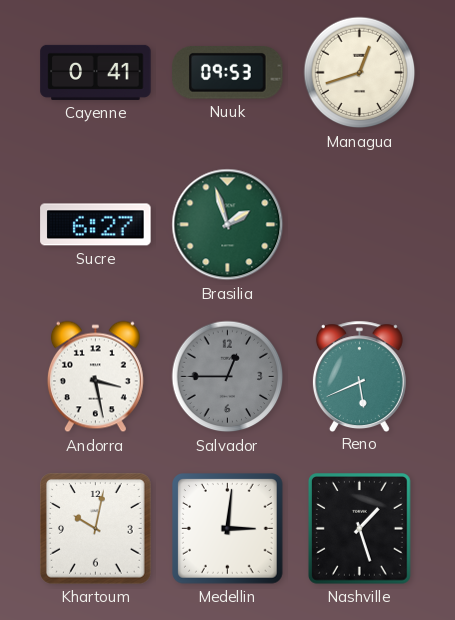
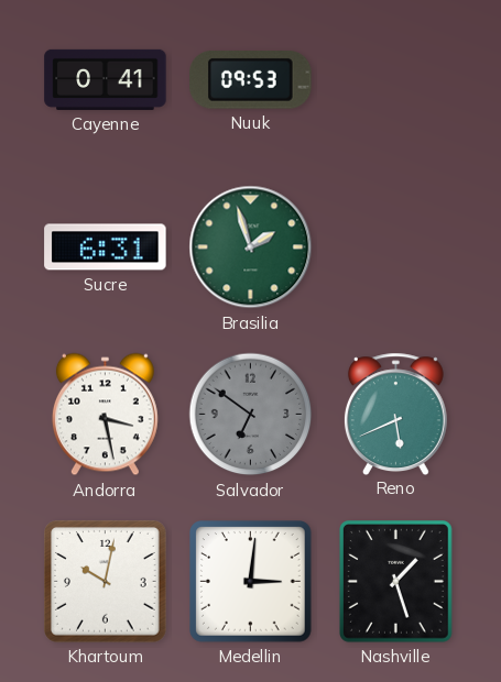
Managua: 12:42 -> none
Sucre: 6:27 -> 6:31
Salvador: 12:45 -> 6:51
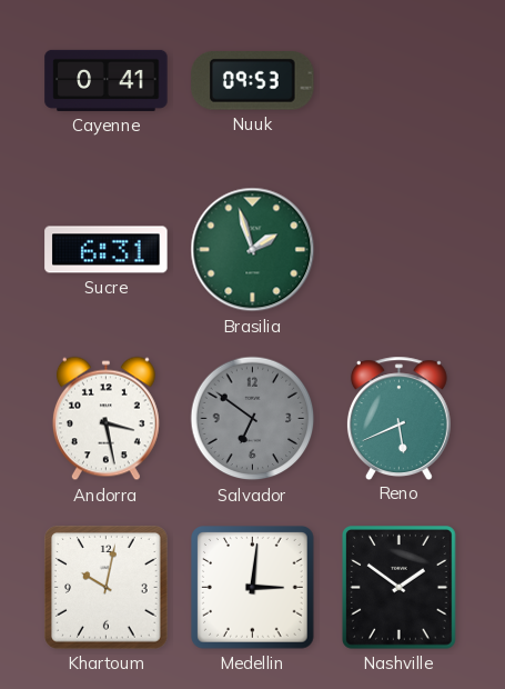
Nashville: 1:27 -> 1:51
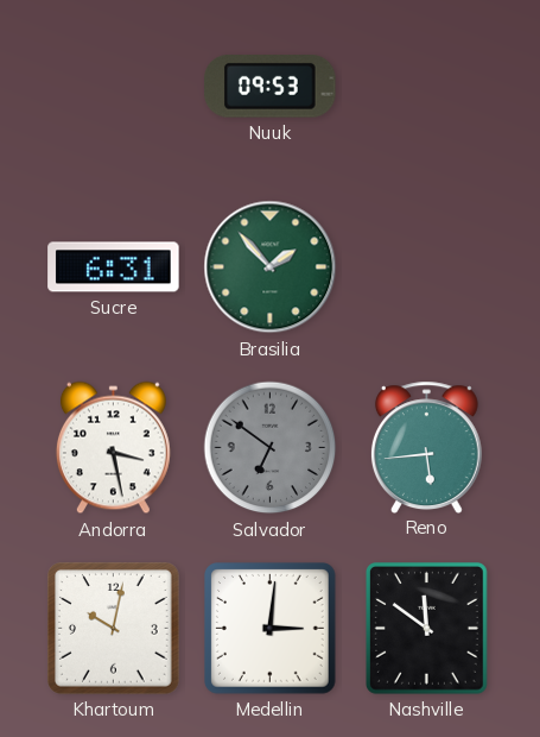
Cayenne: 0:41 -> none
Brasilia: 1:57 -> 1:53
Reno: 5:41 -> 5:44
Nashville: 1:51 -> 11:51
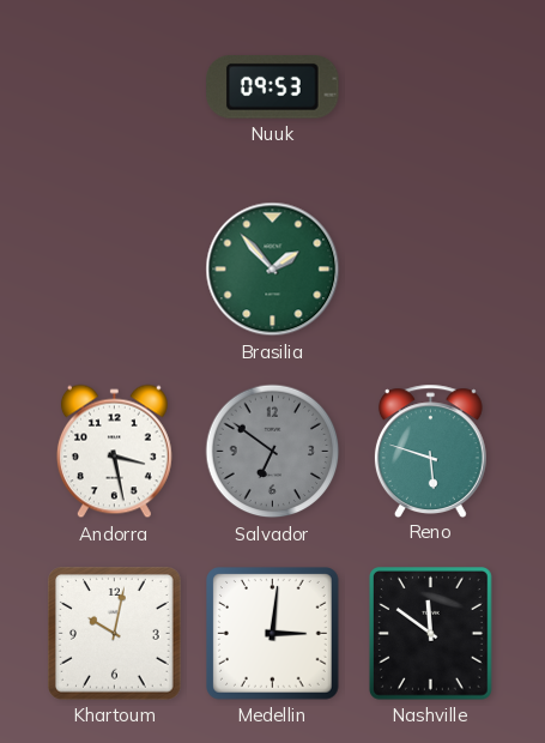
Sucre: 6:31 -> none
Reno: 5:44 -> 5:48
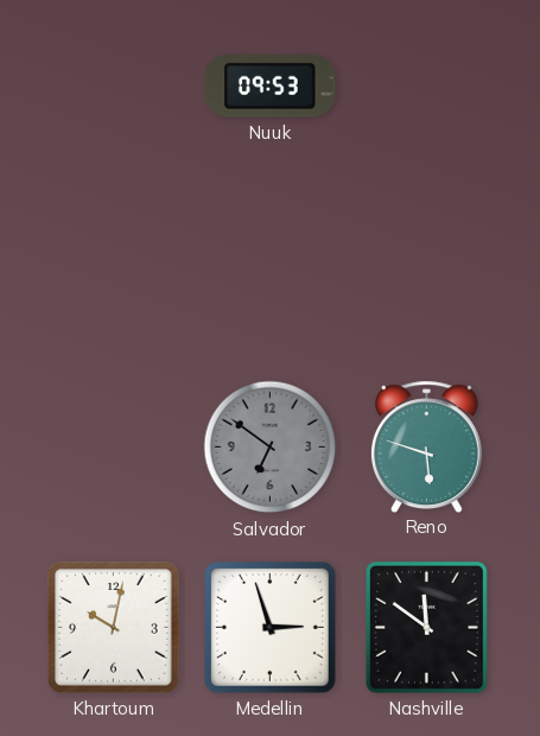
Brasilia: 1:53 -> none
Andorra: 3:28 -> none
Medellin: 3:01 -> 2:57
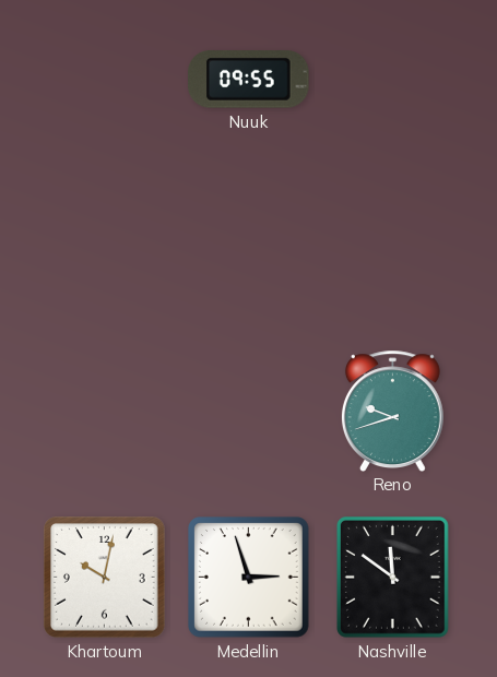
Nuuk: 09:53 -> 09:55
Salvador: 6:51 -> none
Reno: 5:48 -> 9:42
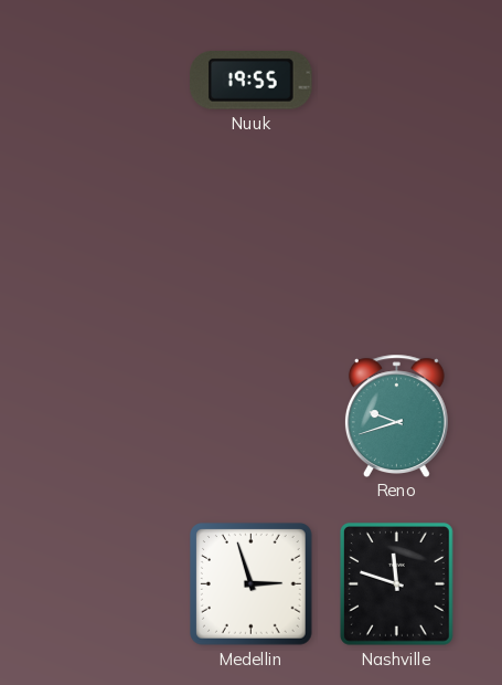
Nuuk: 09:55 -> 19:55
Khartoum: 10:02 -> none
Nashville: 11:51 -> 11:48
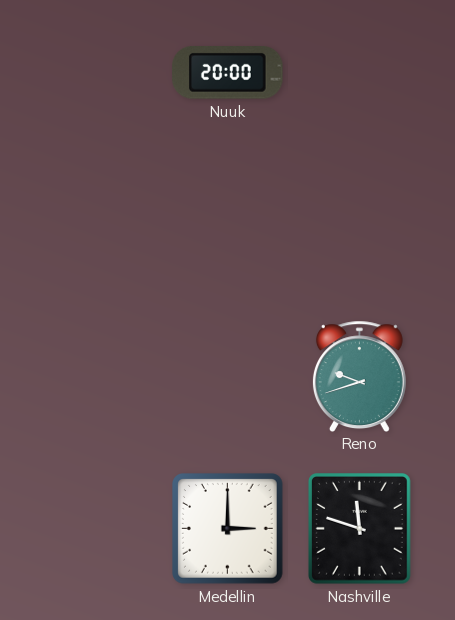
Nuuk: 19:55 -> 20:00
Medellin: 2:57 -> 3:00
